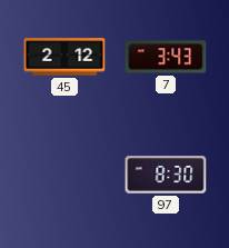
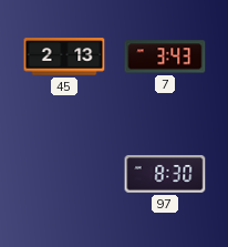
45: 2:12 -> 2:13
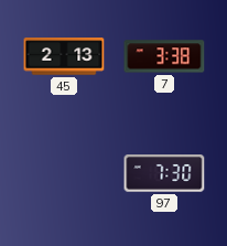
7: 3:43 -> 3:38
97: 8:30 -> 7:30
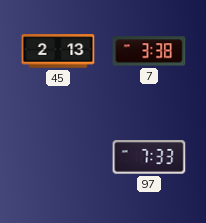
97: 7:30 -> 7:33
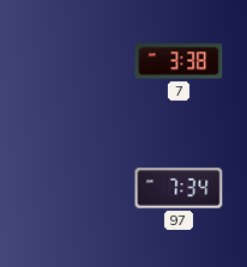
45: 2:13 -> none
97: 7:33 -> 7:34
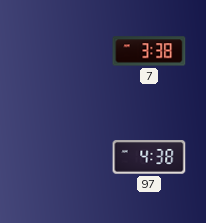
97: 7:34 -> 4:38
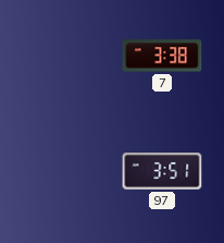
97: 4:38 -> 3:51
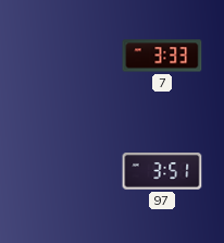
7: 3:38 -> 3:33
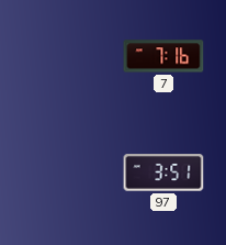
7: 3:33 -> 7:16
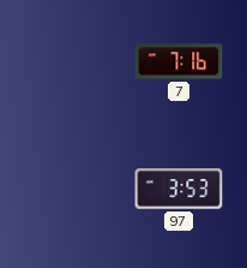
97: 3:51 -> 3:53
